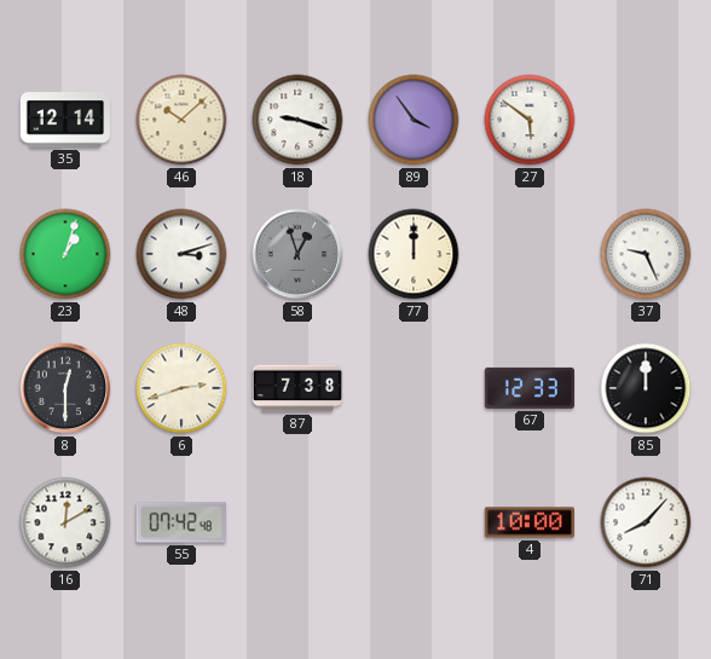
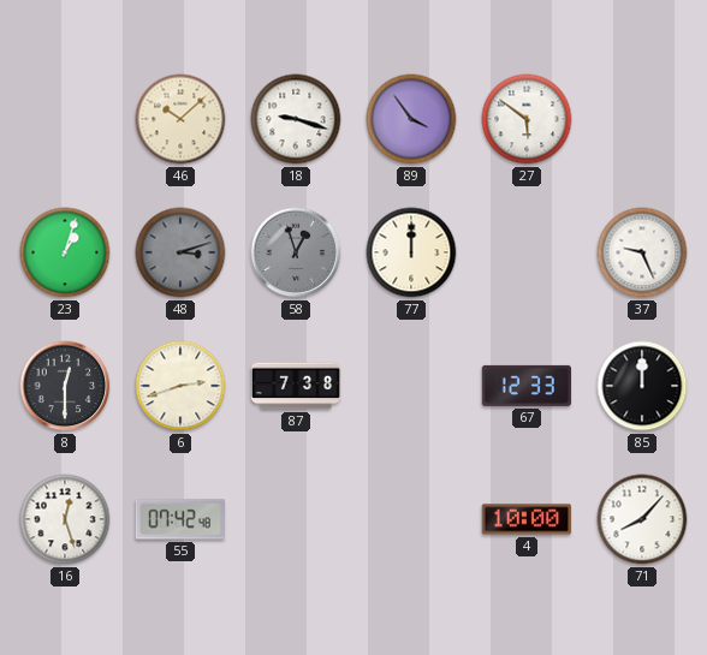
35: 12:14 -> none
48 dial: white -> grey
16: 12:10 -> 12:27
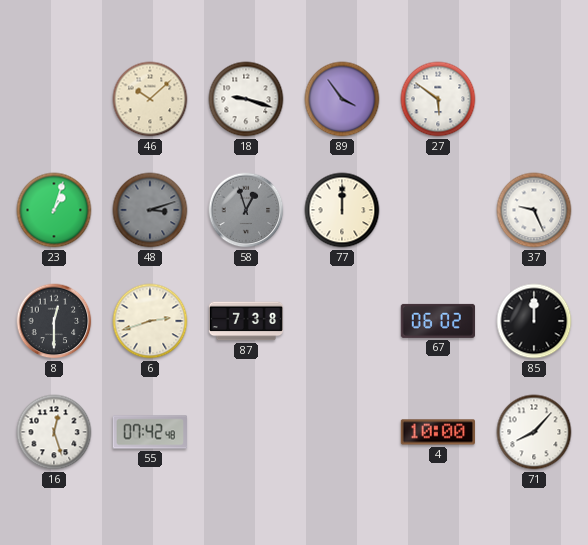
67: 12:33 -> 06:02
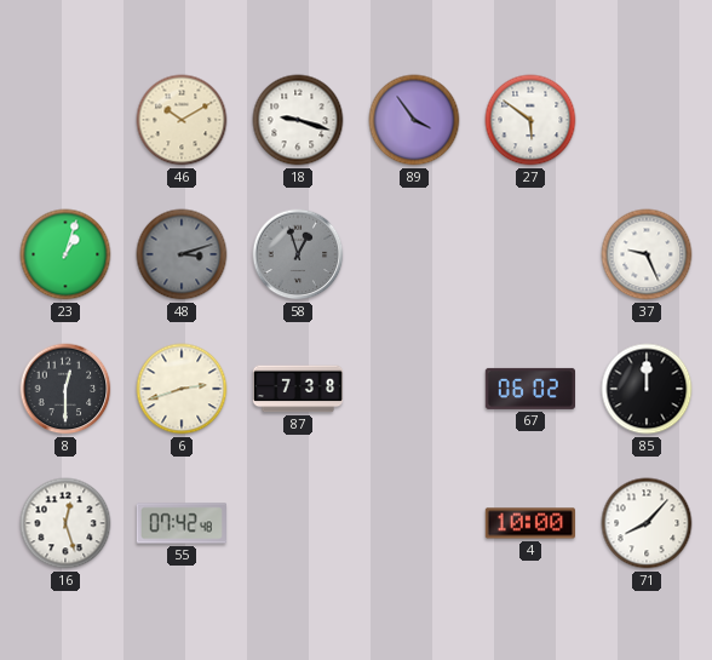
46: 10:08 -> 10:10
77: 12:00 -> none
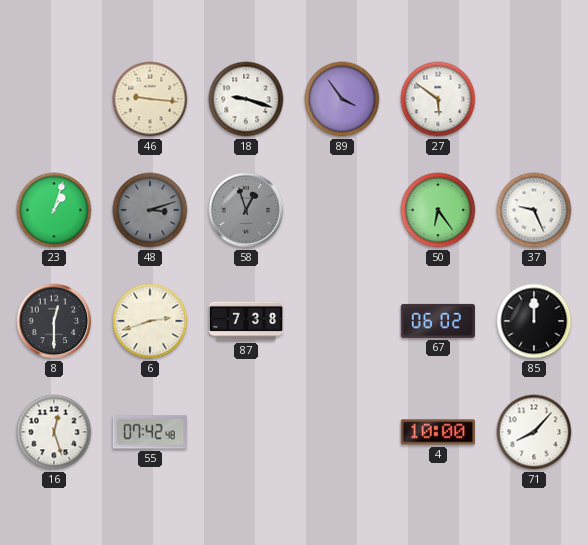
46: 10:10 -> 9:16
50: none -> 6:24
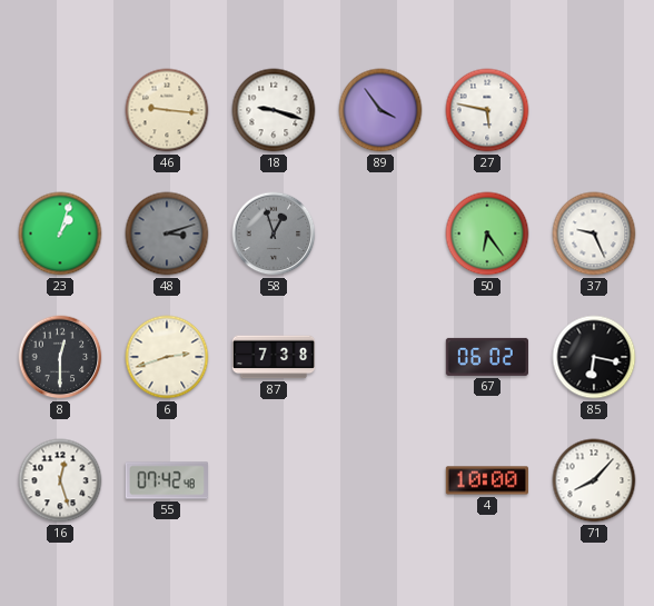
27: 5:51 -> 5:47
85: 12:00 -> 6:17
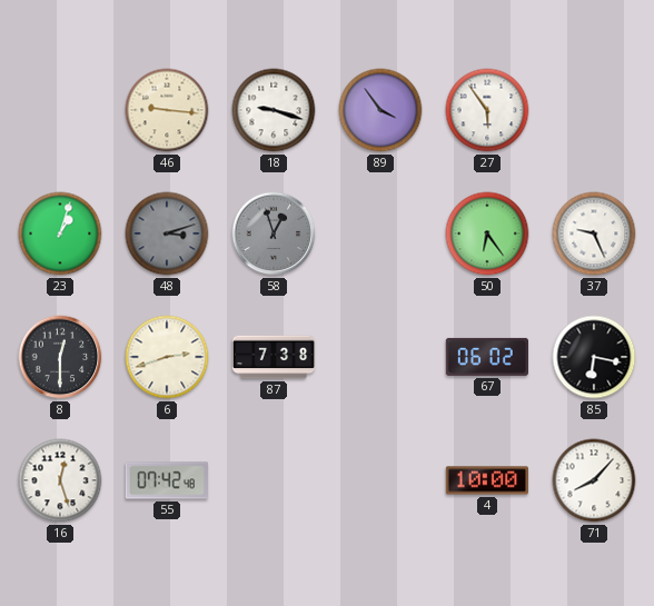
27: 5:47 -> 5:54
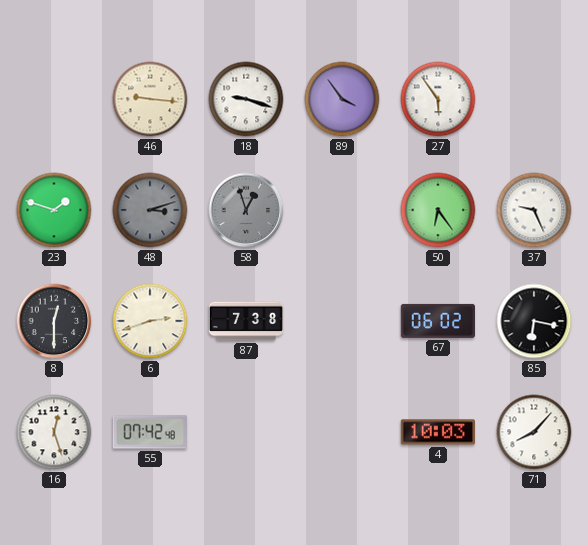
23: 1:03 -> 1:48
4: 10:00 -> 10:03
